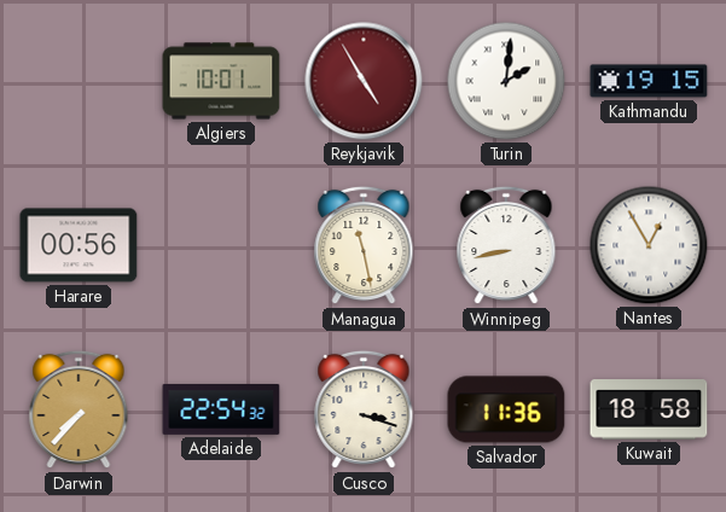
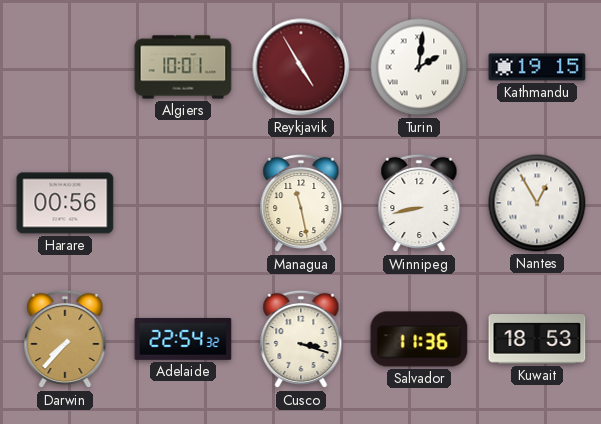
Kuwait: 18:58 -> 18:53
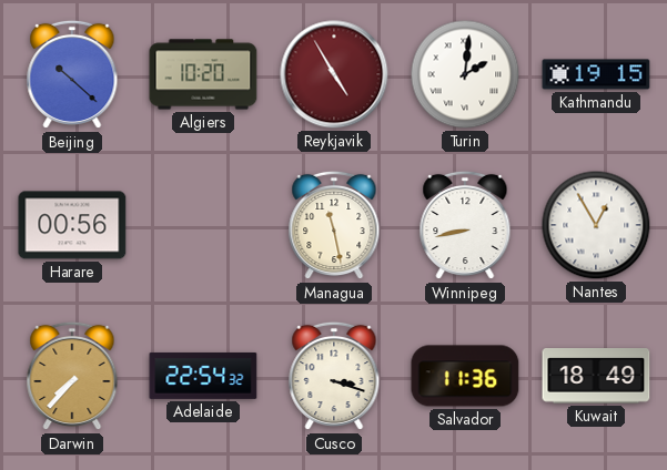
Beijing: none -> 10:22
Algiers: 10:01 -> 10:20
Kuwait: 18:53 -> 18:49
